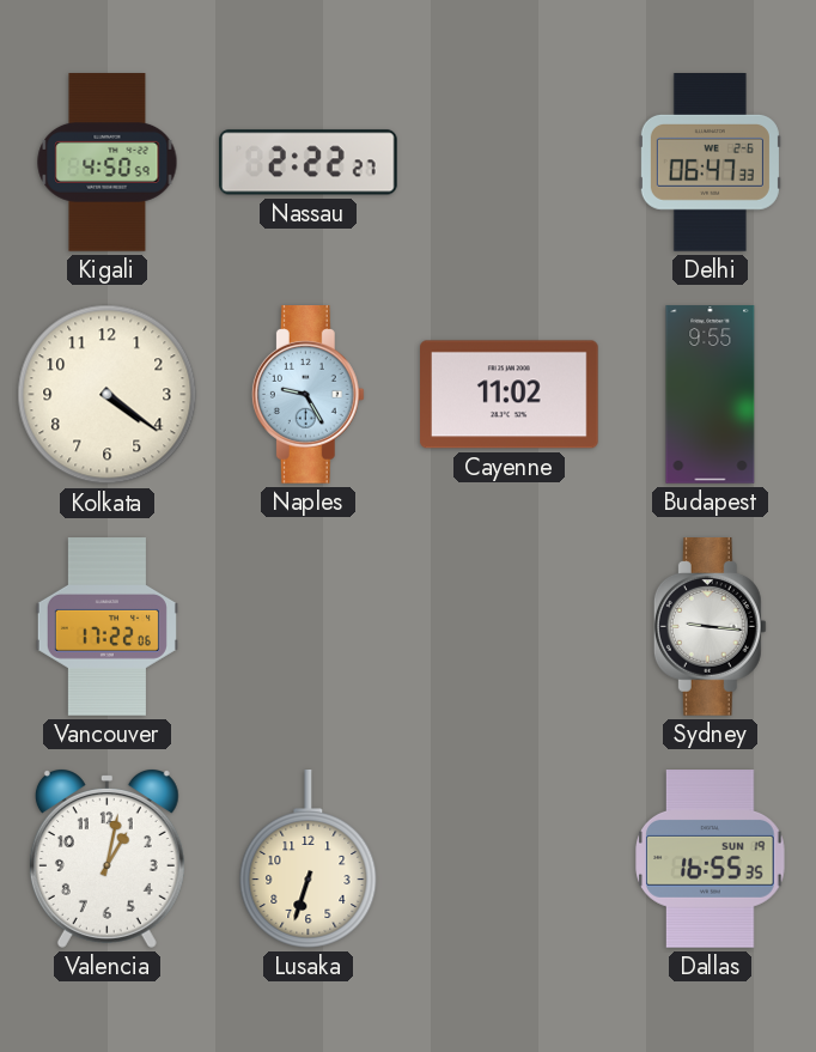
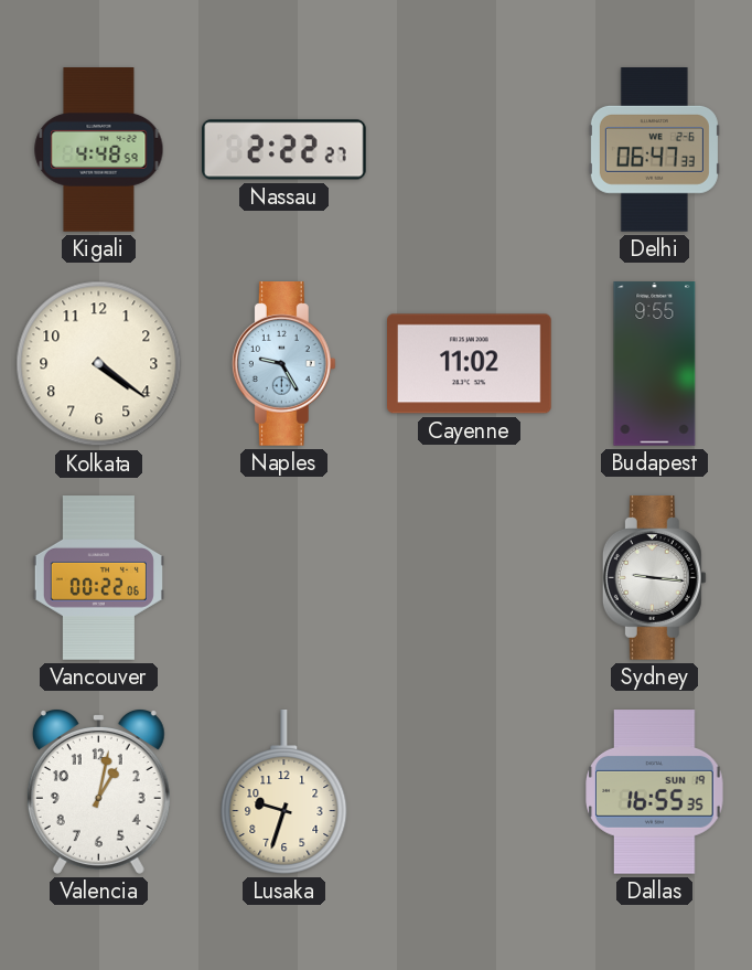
Kigali: 4:50 -> 4:48
Vancouver: 17:22 -> 00:22
Lusaka: 6:33 -> 9:33
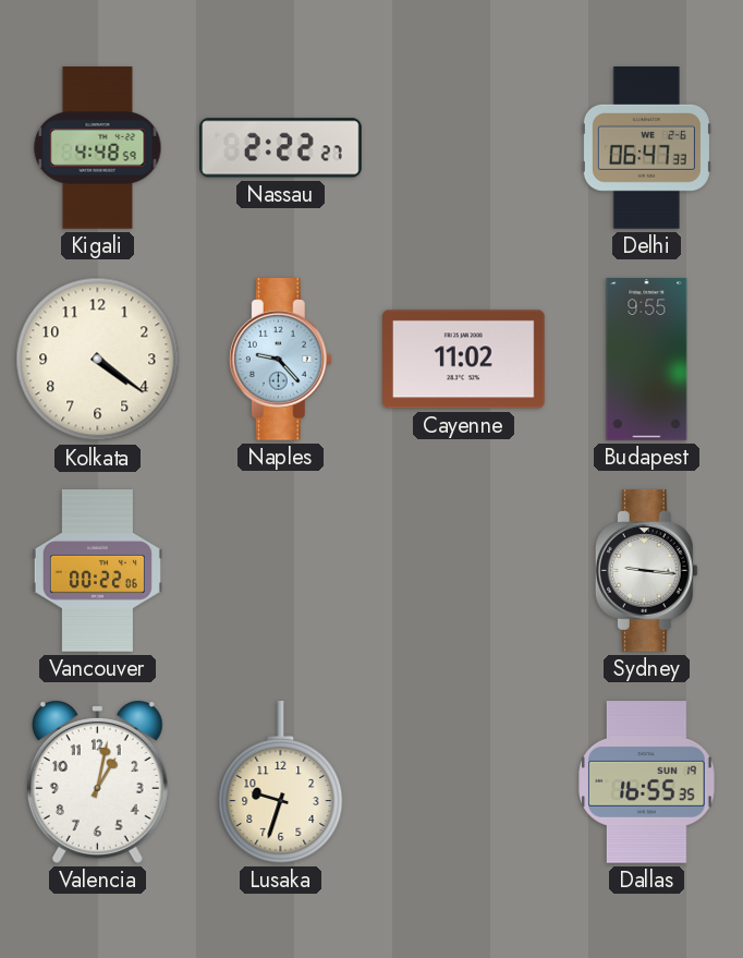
Naples: 9:25 -> 9:23
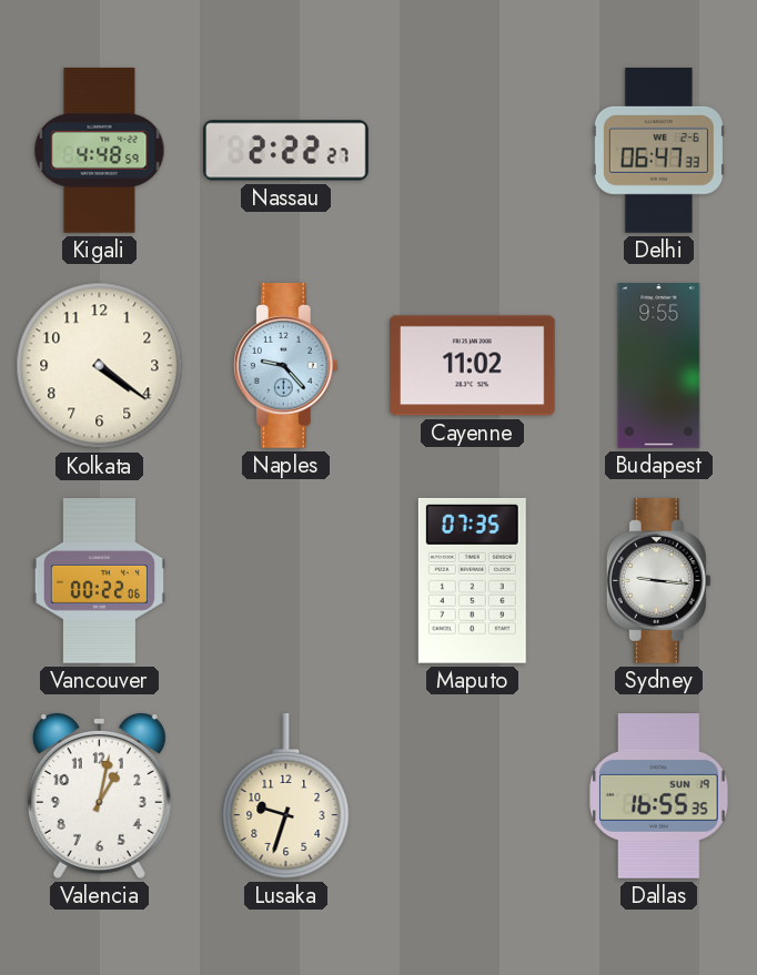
Maputo: none -> 07:35
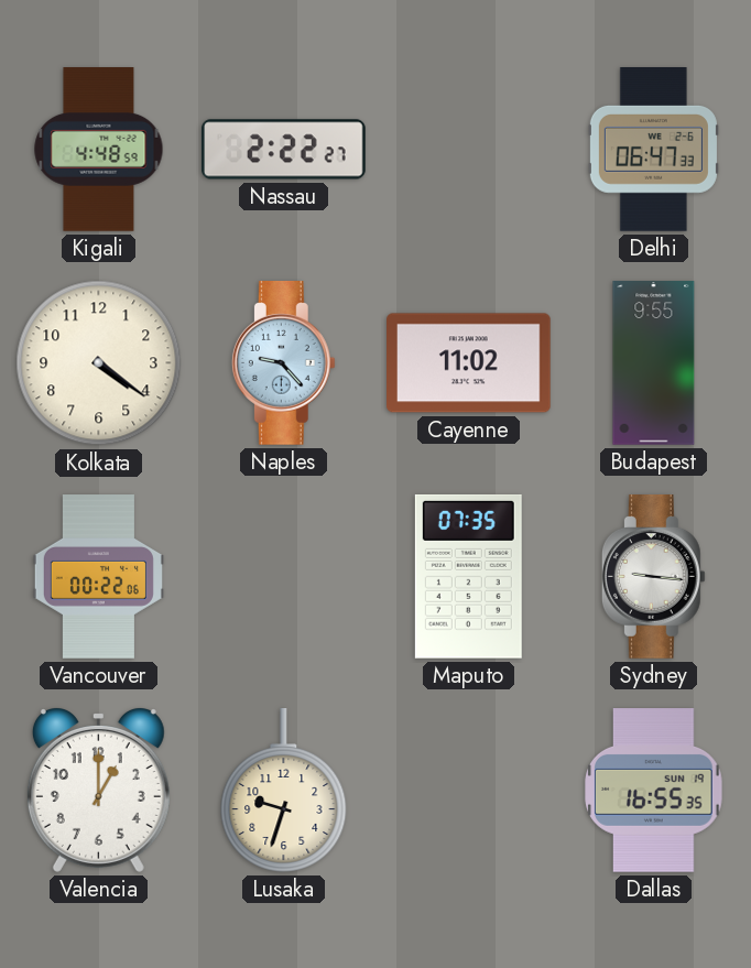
Valencia: 1:02 -> 1:00
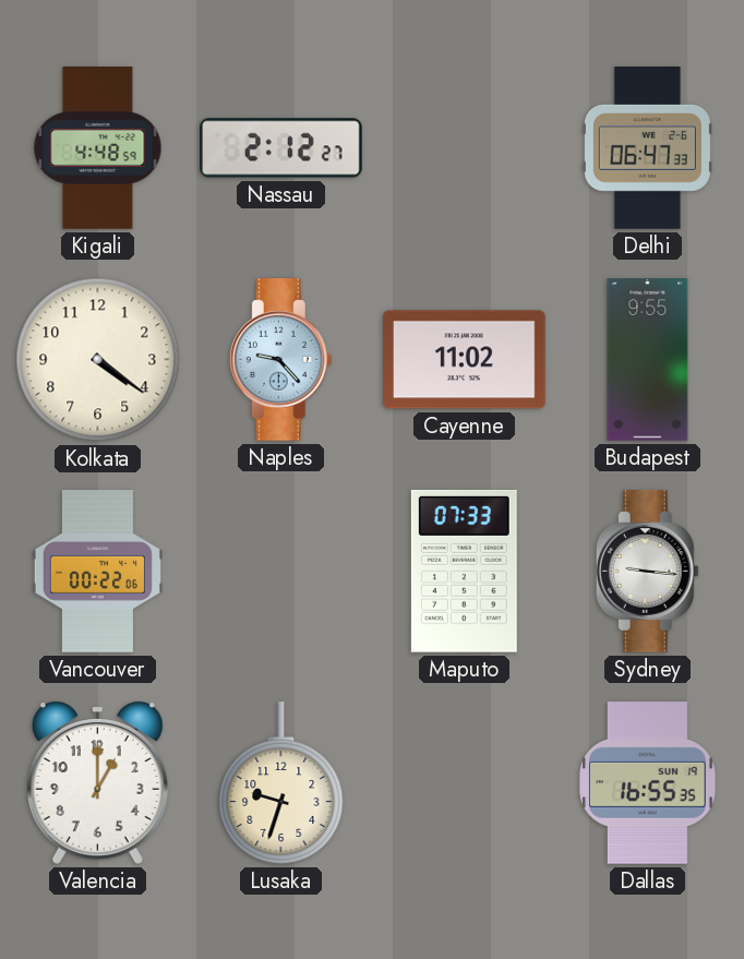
Nassau: 2:22 -> 2:12
Maputo: 07:35 -> 07:33
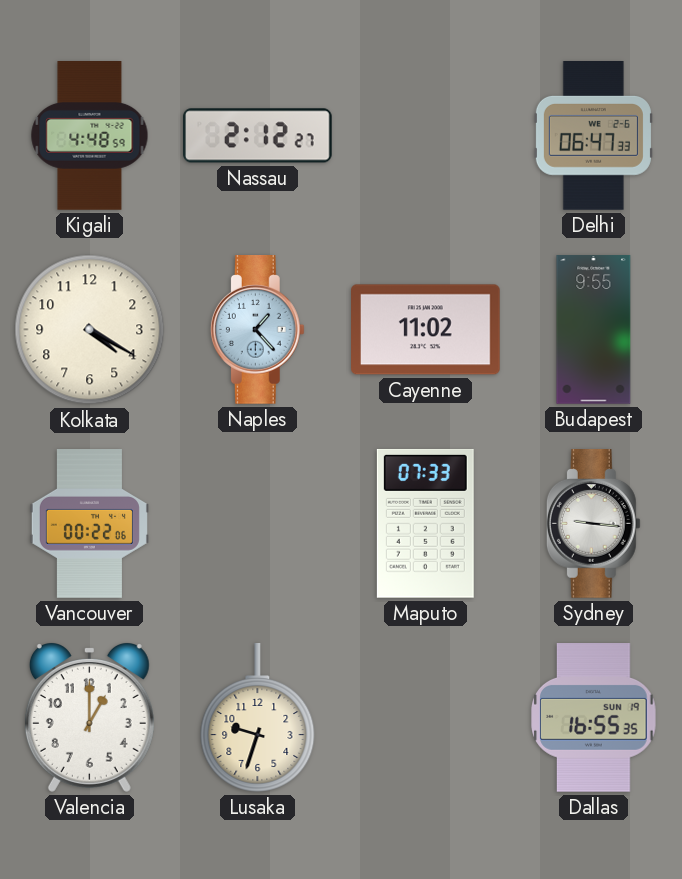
Kolkata: 4:21 -> 4:20
Naples: 9:23 -> 1:23
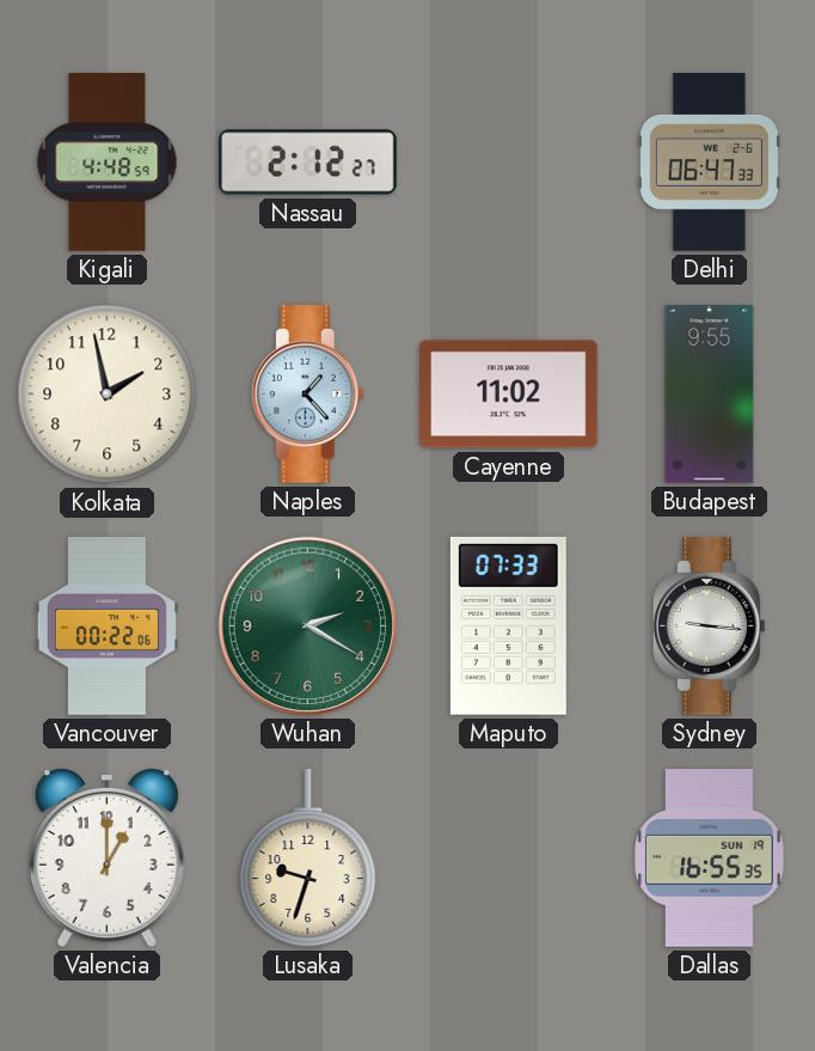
Kolkata: 4:20 -> 1:58
Wuhan: none -> 2:20
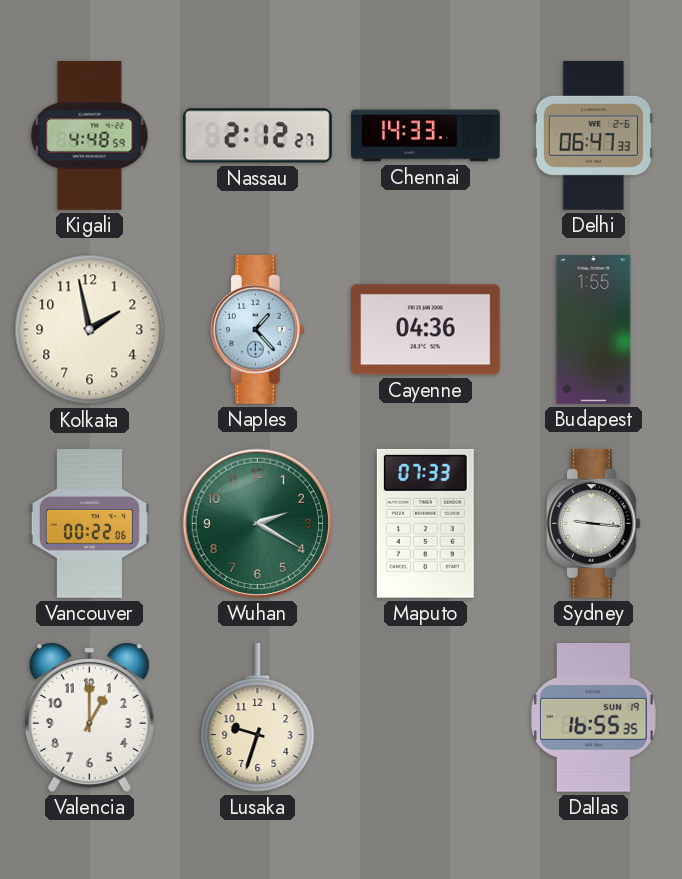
Chennai: none -> 14:33
Cayenne: 11:02 -> 04:36
Budapest: 9:55 -> 1:55
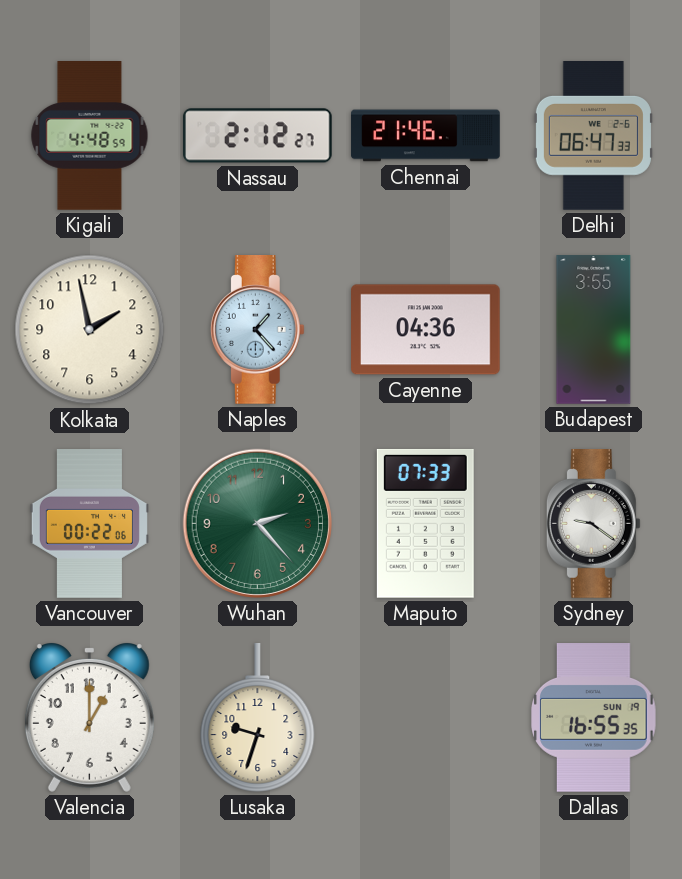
Chennai: 14:33 -> 21:46
Budapest: 1:55 -> 3:55
Wuhan: 2:20 -> 2:23
Sydney: 9:16 -> 9:21
